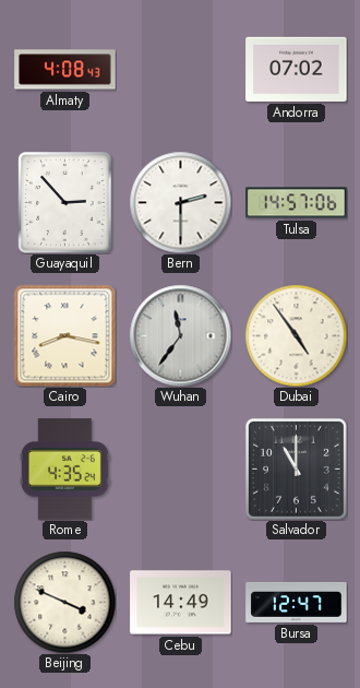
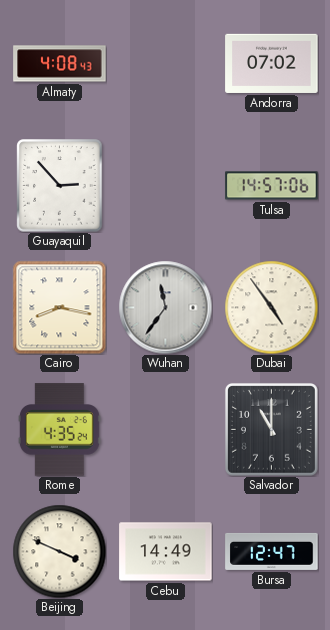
Bern: 2:30 -> none
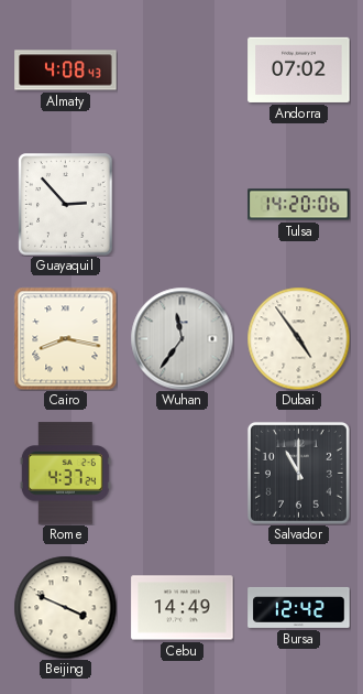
Tulsa: 14:57 -> 14:20
Rome: 4:35 -> 4:37
Bursa: 12:47 -> 12:42
